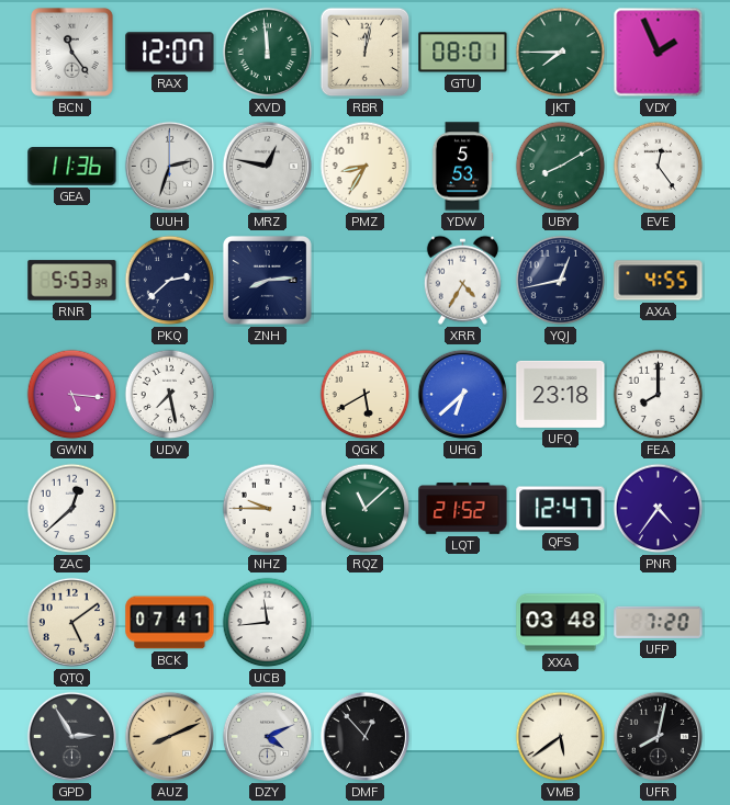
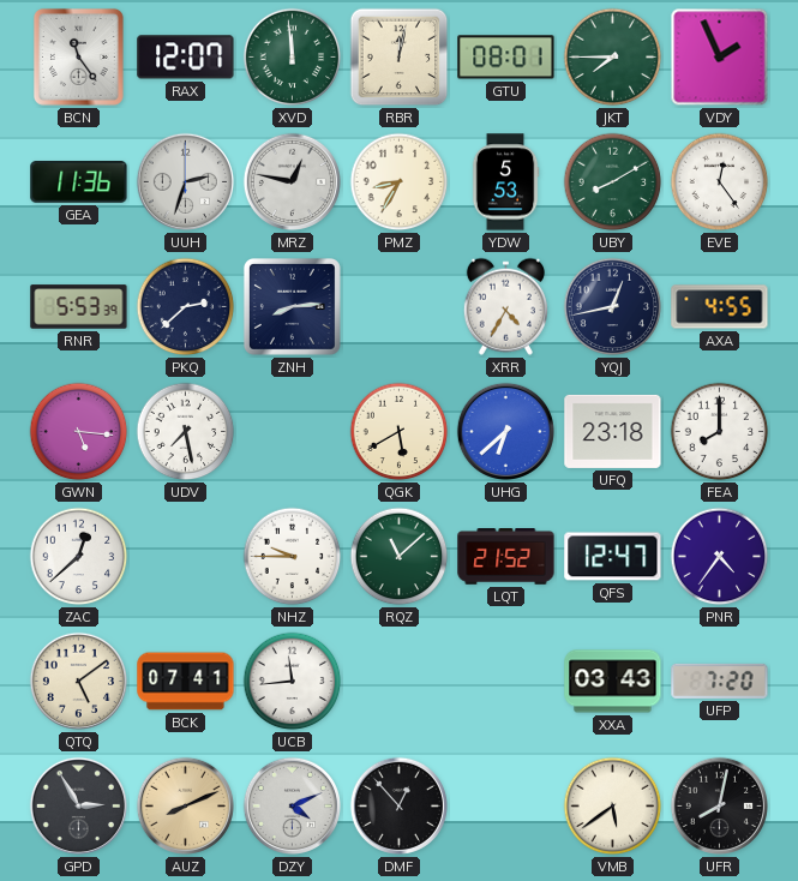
XXA: 03:48 -> 03:43
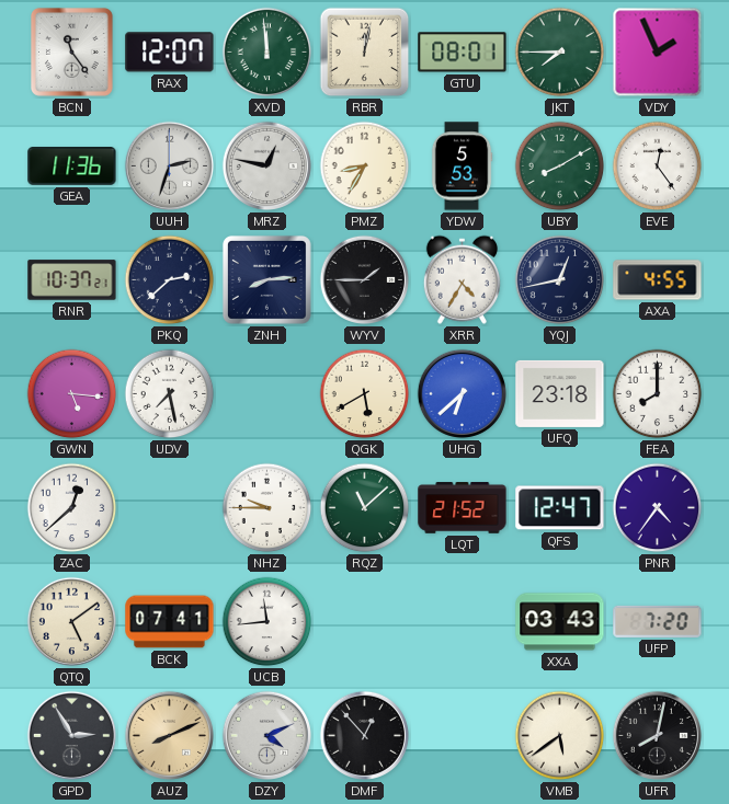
RNR: 5:53 -> 10:37
WYV: none -> 1:45
